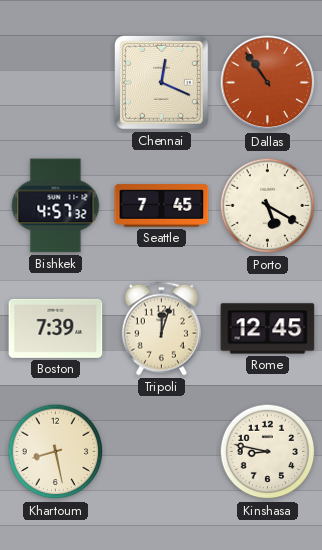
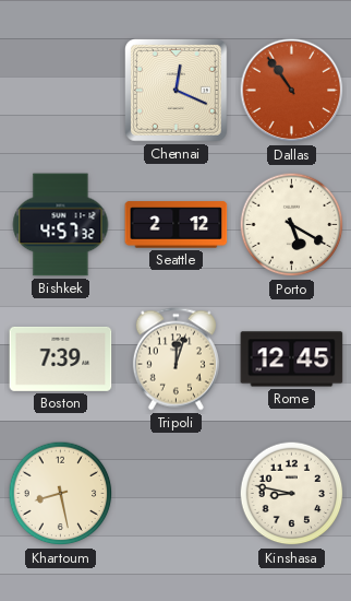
Seattle: 7:45 -> 2:12
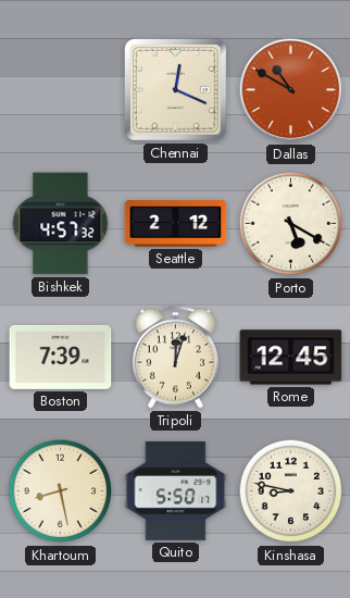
Dallas: 10:54 -> 10:50
Quito: none -> 5:50
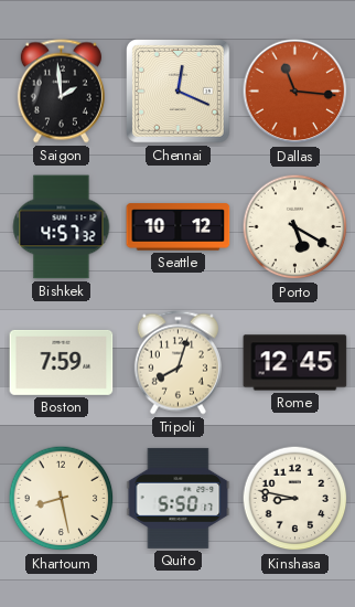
Saigon: none -> 1:59
Dallas: 10:50 -> 11:16
Seattle: 2:12 -> 10:12
Boston: 7:39 -> 7:59
Tripoli: 12:03 -> 8:03
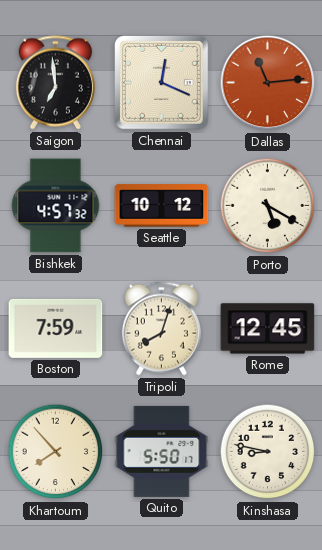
Saigon: 1:59 -> 6:59
Dallas: 11:16 -> 11:14
Khartoum: 8:28 -> 7:53
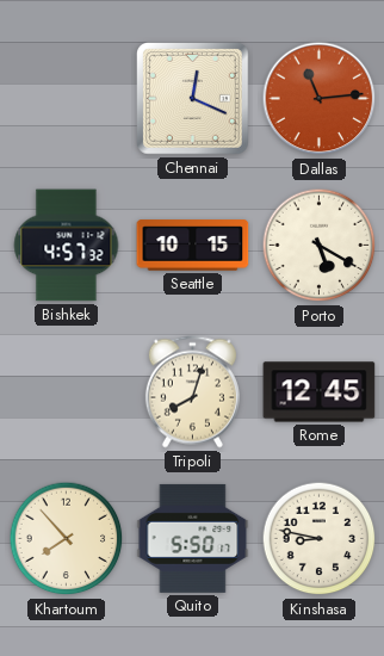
Saigon: 6:59 -> none
Seattle: 10:12 -> 10:15
Boston: 7:59 -> none
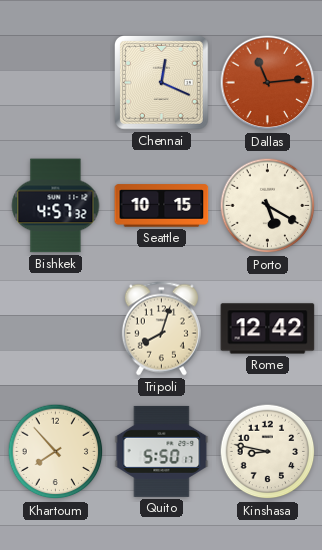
Rome: 12:45 -> 12:42
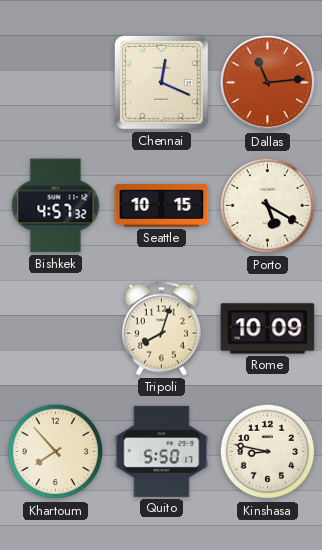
Rome: 12:42 -> 10:09
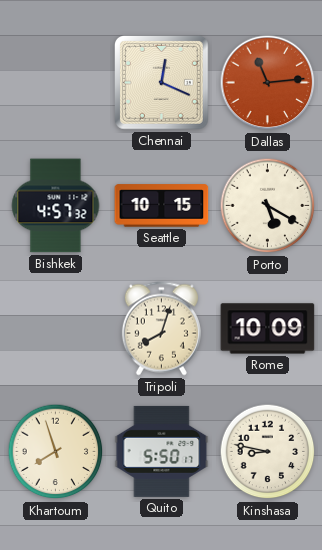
Khartoum: 7:53 -> 7:57
